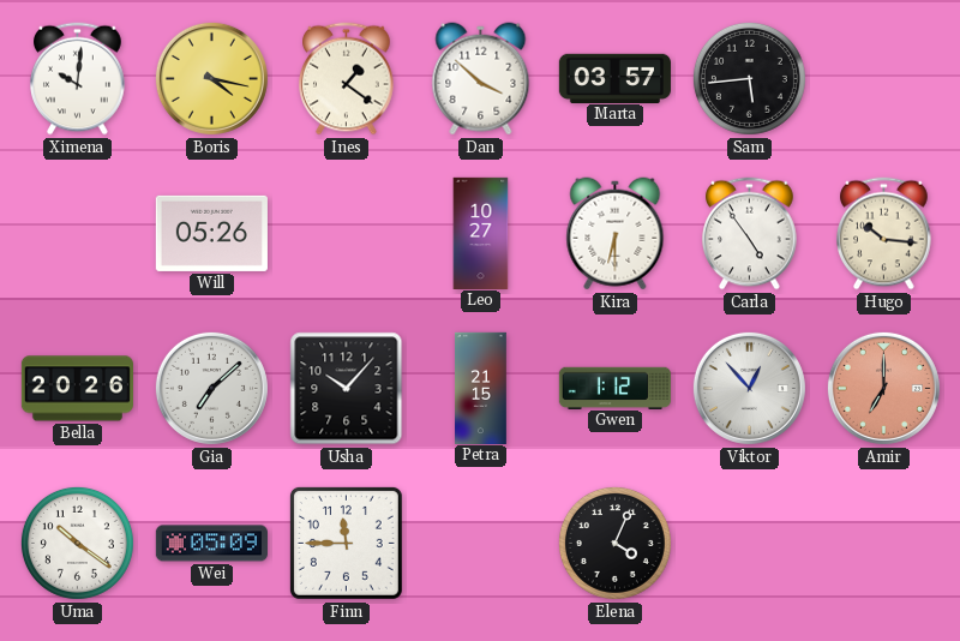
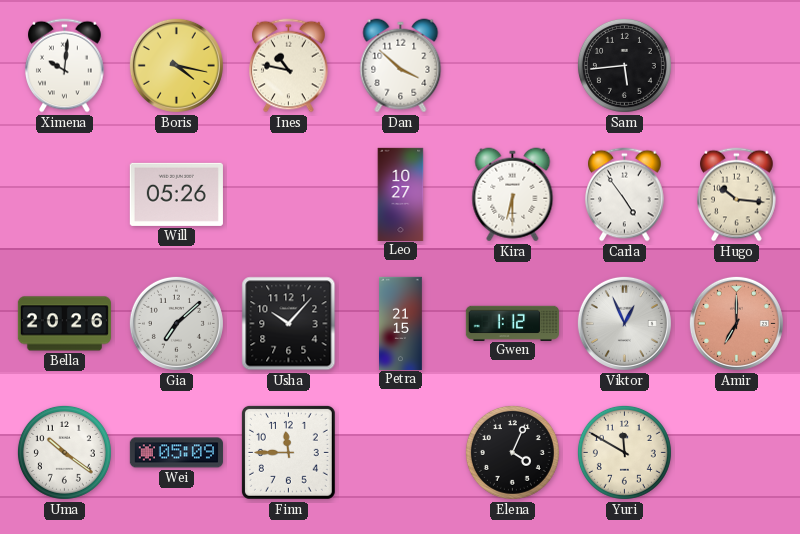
Ines: 1:21 -> 10:47
Marta: 03:57 -> none
Viktor: 12:53 -> 12:56
Yuri: none -> 11:50
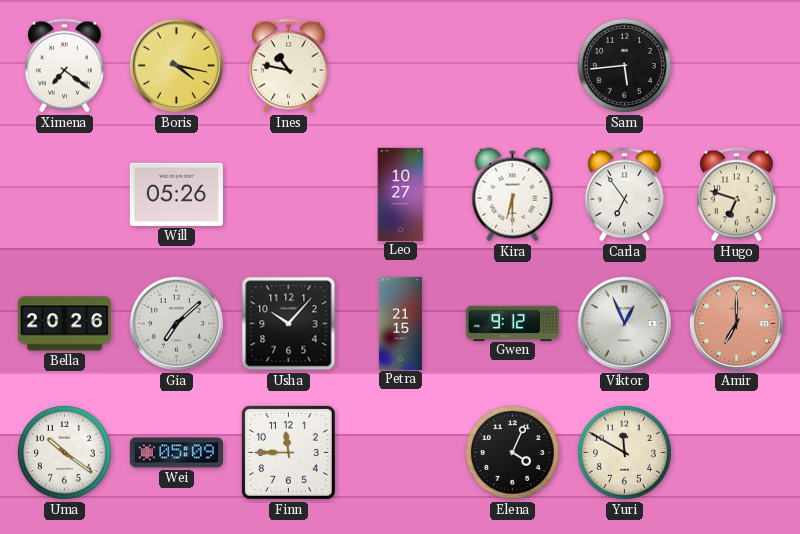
Ximena: 10:01 -> 7:21
Dan: 3:52 -> none
Carla: 4:54 -> 6:54
Hugo: 10:16 -> 6:48
Gwen: 1:12 -> 9:12
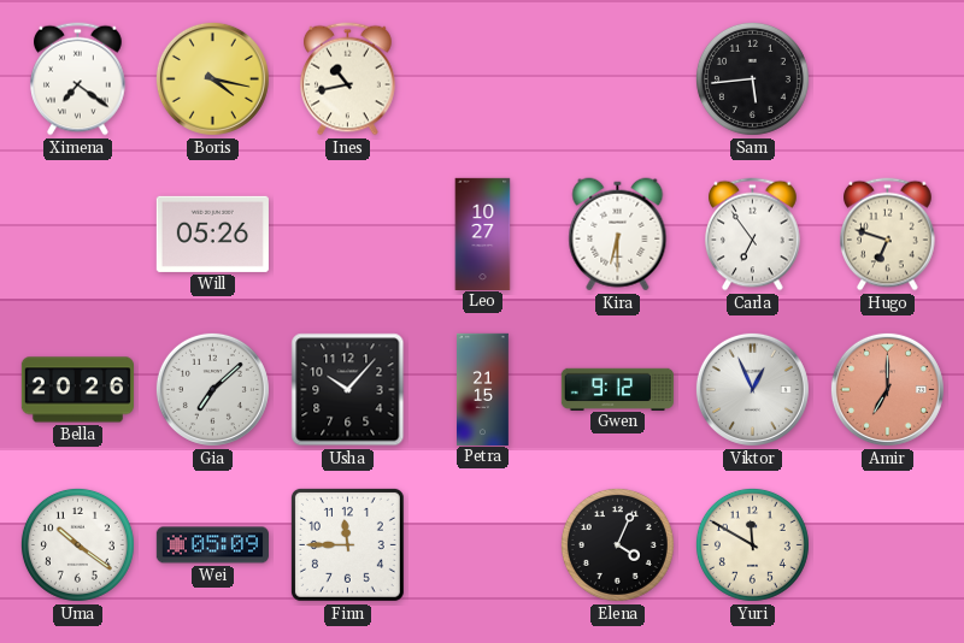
Ines: 10:47 -> 10:43
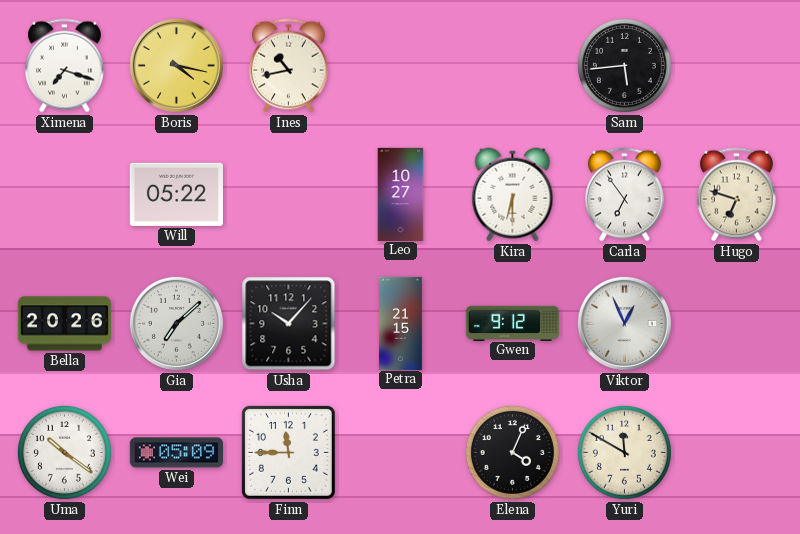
Ximena: 7:21 -> 7:18
Will: 05:26 -> 05:22
Amir: 7:00 -> none
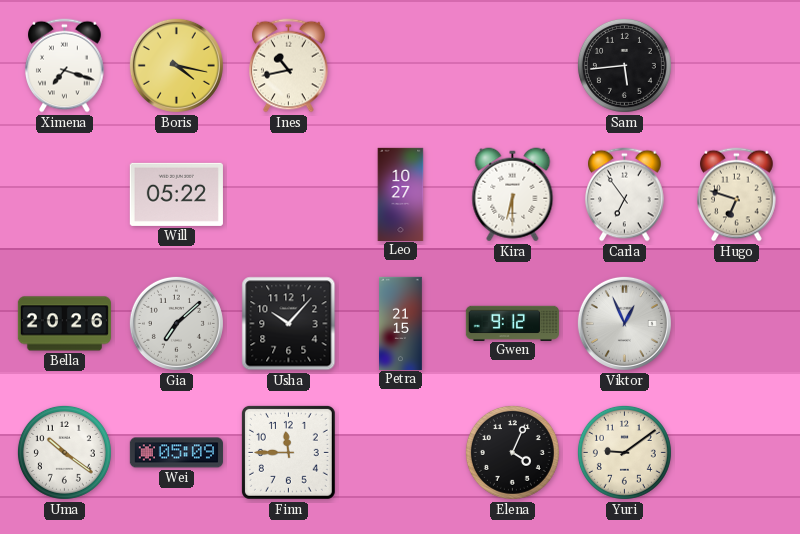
Yuri: 11:50 -> 9:09
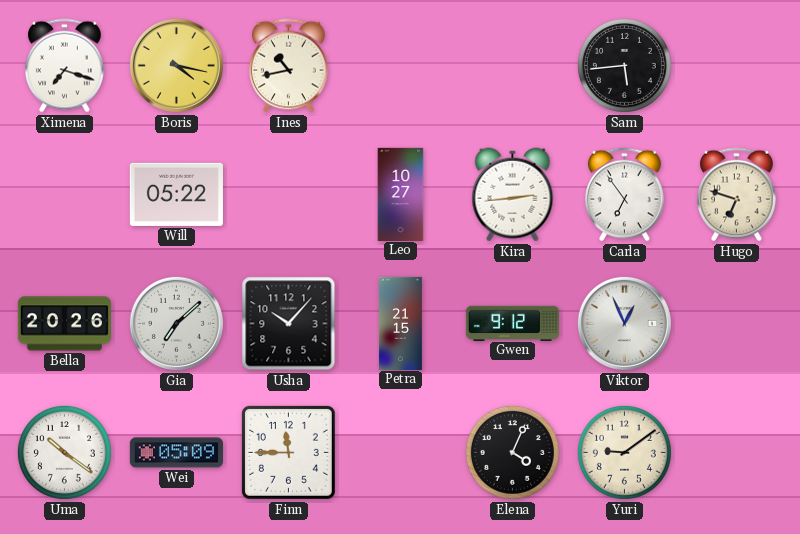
Kira: 6:30 -> 2:44
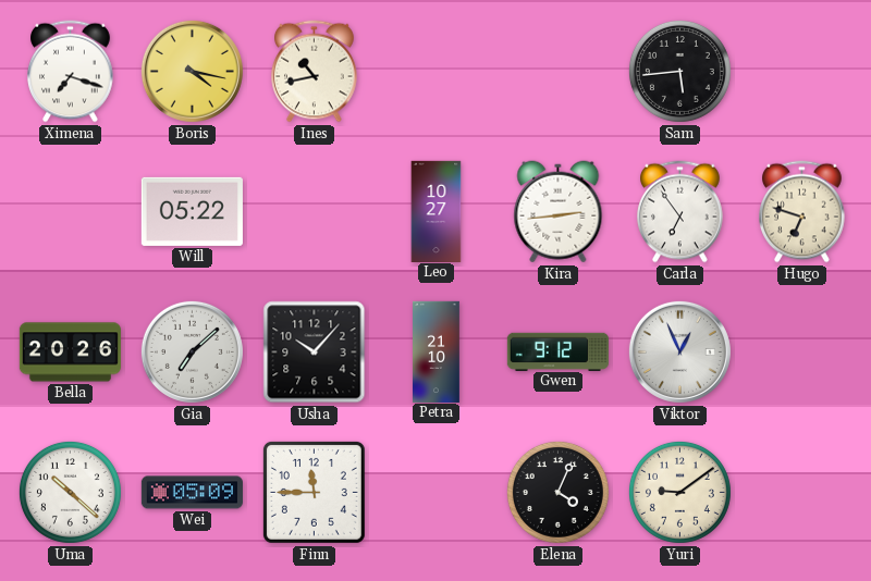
Petra: 21:15 -> 21:10
Uma: 10:21 -> 10:22
